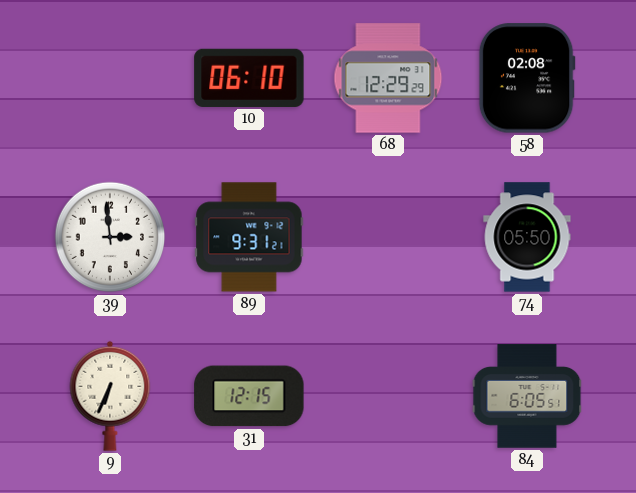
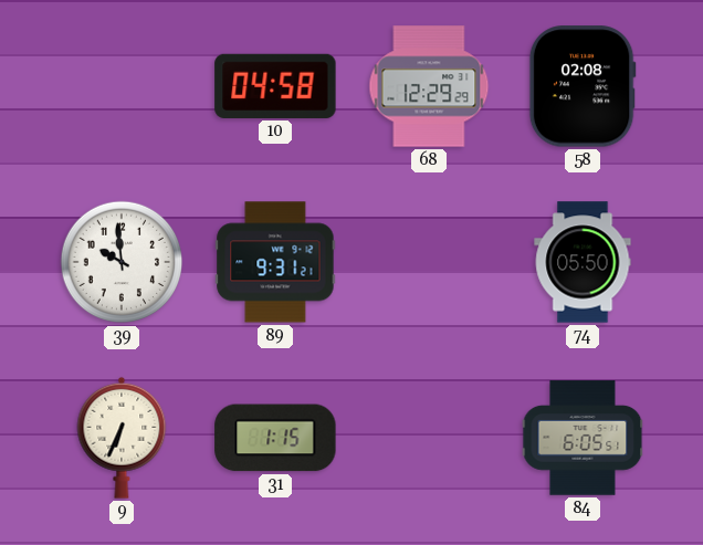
10: 06:10 -> 04:58
39: 2:59 -> 9:59
31: 12:15 -> 1:15
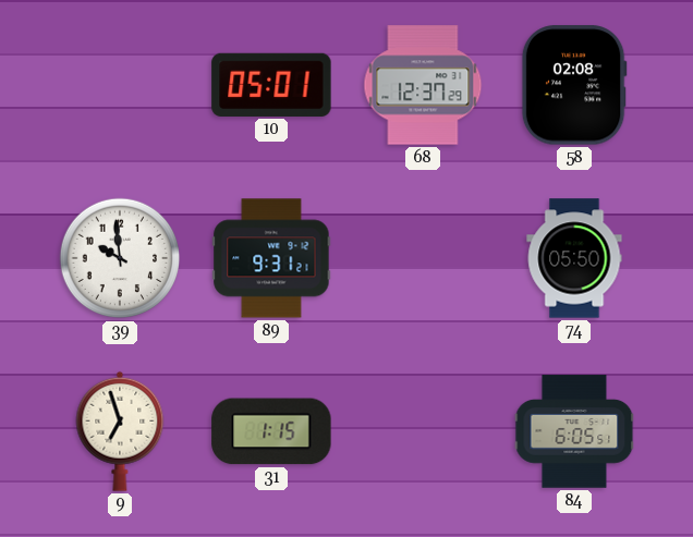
10: 04:58 -> 05:01
68: 12:29 -> 12:37
9: 6:34 -> 6:57
